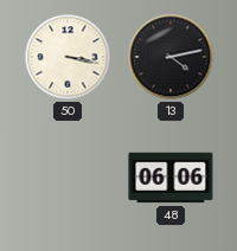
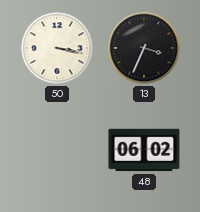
13: 4:13 -> 3:34
48: 06:06 -> 06:02
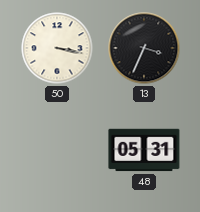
48: 06:02 -> 05:31
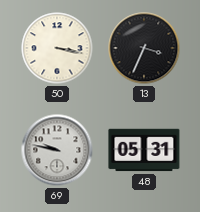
69: none -> 9:47
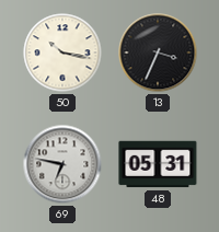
50: 3:17 -> 10:17
69: 9:47 -> 6:47
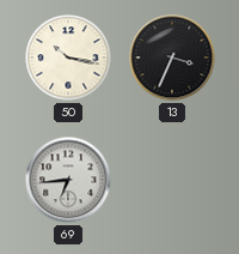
69: 6:47 -> 6:44
48: 05:31 -> none
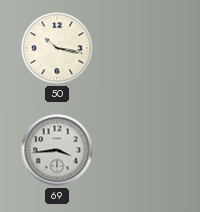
13: 3:34 -> none
69: 6:44 -> 3:44
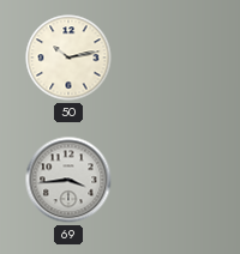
50: 10:17 -> 10:13
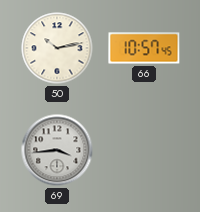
66: none -> 10:57
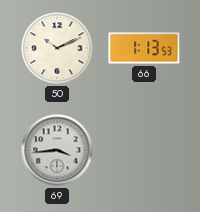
50: 10:13 -> 10:11
66: 10:57 -> 1:13
